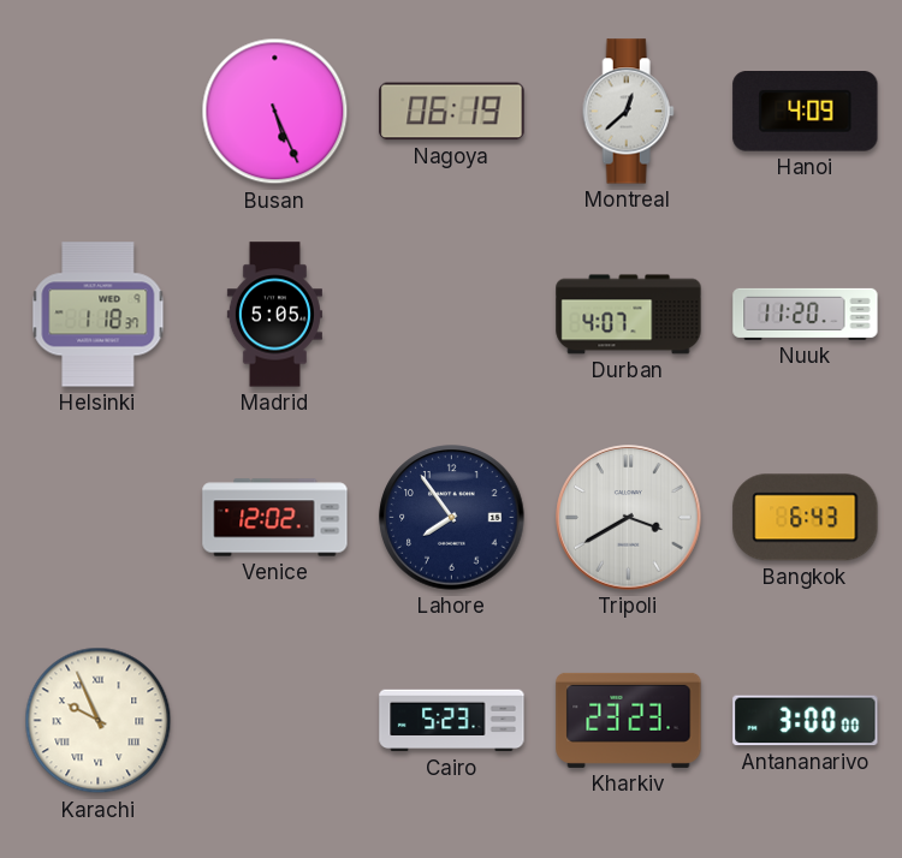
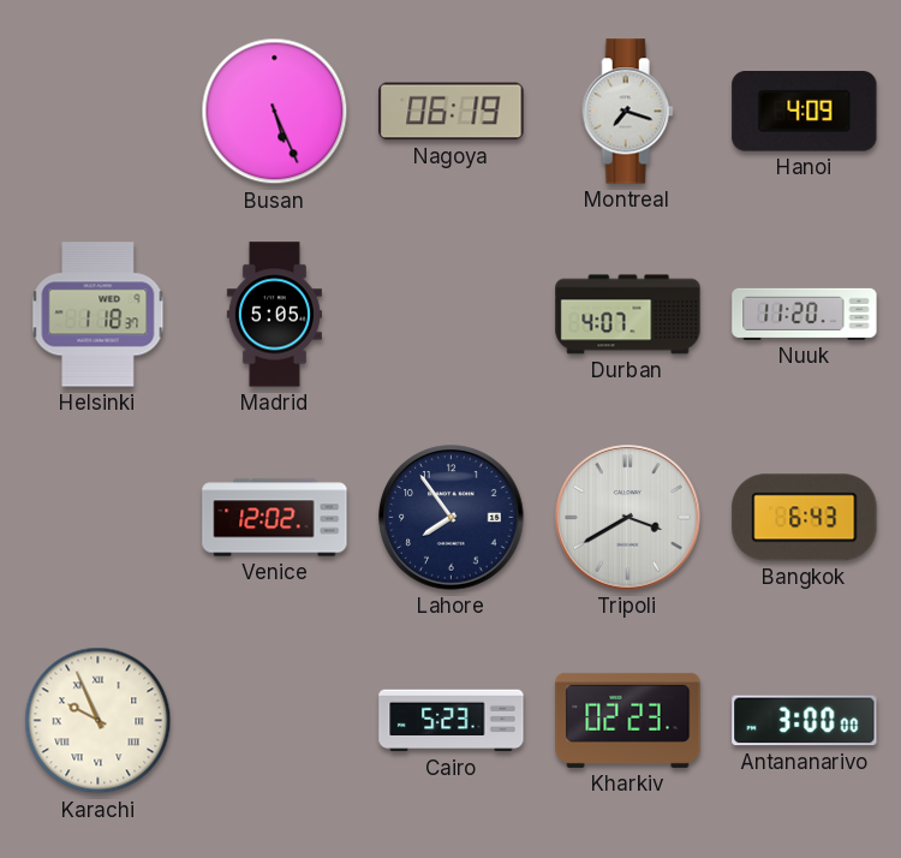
Montreal: 12:38 -> 7:18
Kharkiv: 23:23 -> 02:23
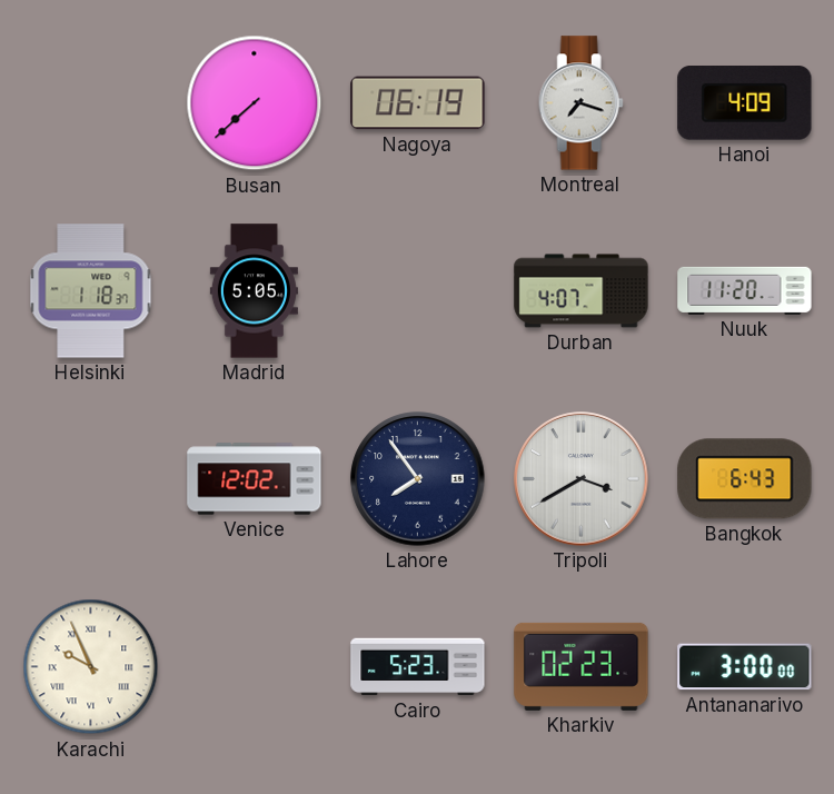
Busan: 5:26 -> 7:38
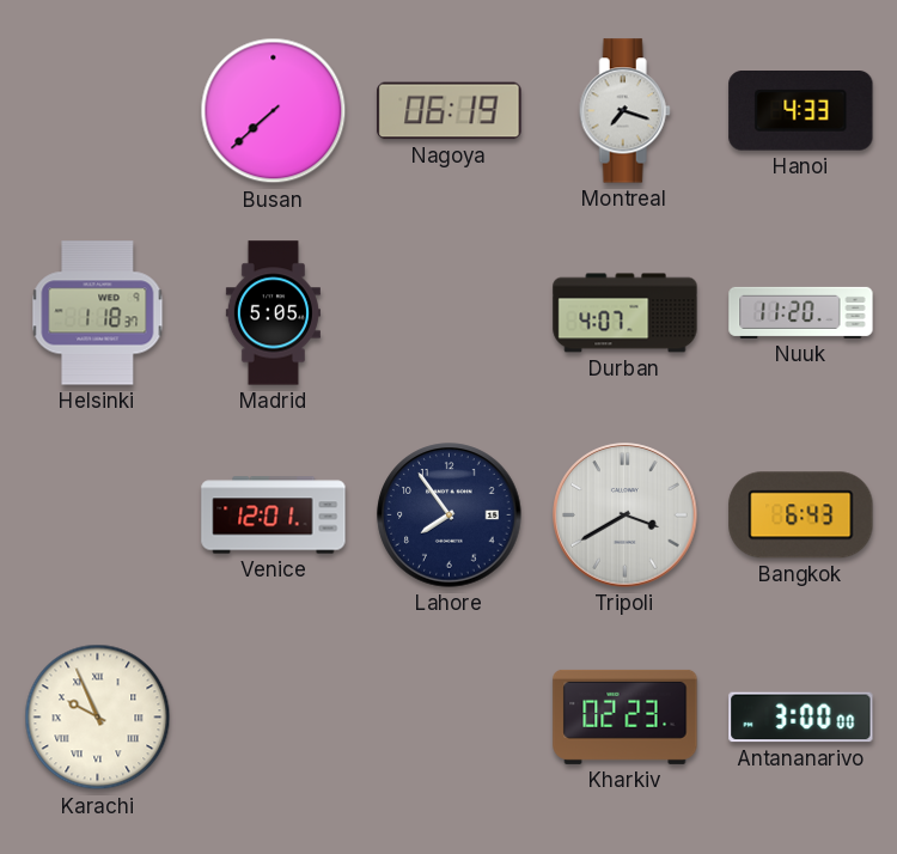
Hanoi: 4:09 -> 4:33
Venice: 12:02 -> 12:01
Cairo: 5:23 -> none
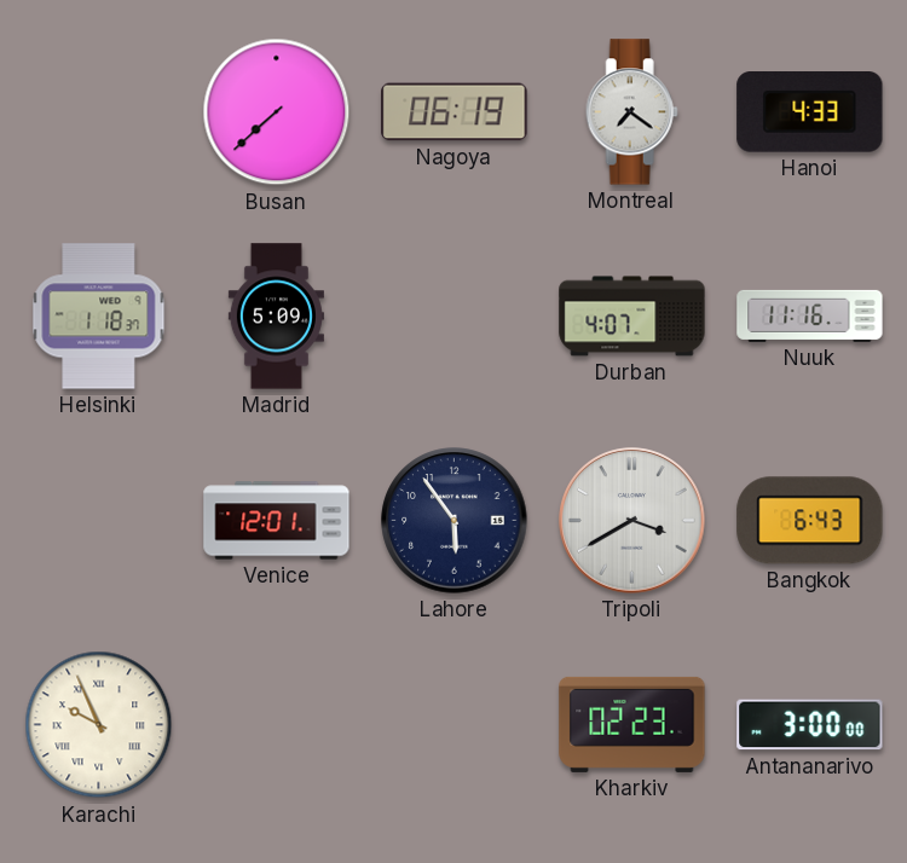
Montreal: 7:18 -> 7:21
Madrid: 5:05 -> 5:09
Nuuk: 11:20 -> 11:16
Lahore: 7:54 -> 5:54
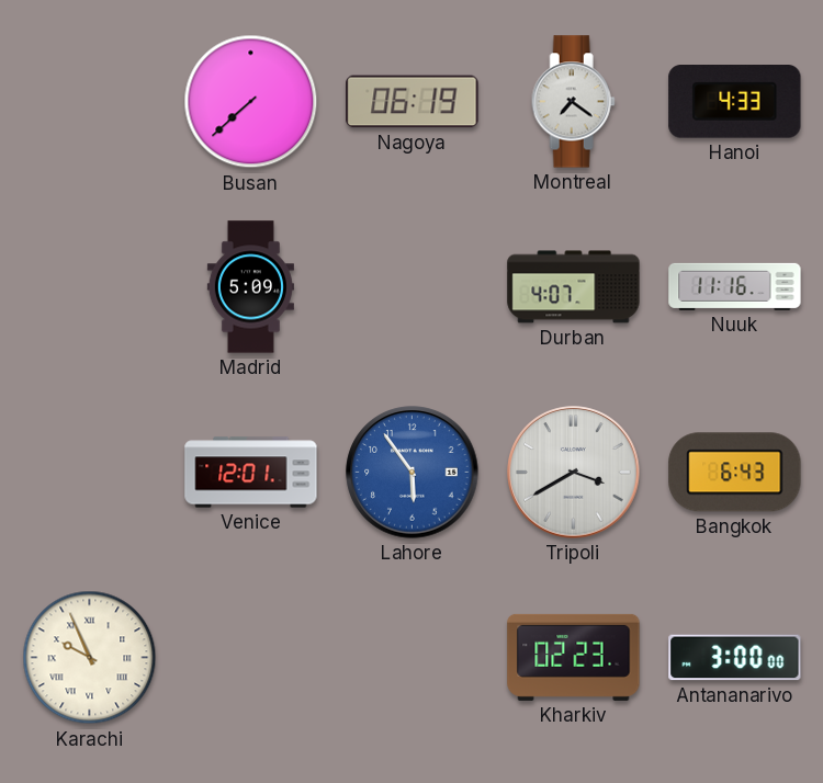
Helsinki: 1:18 -> none
Lahore dial: navy -> blue
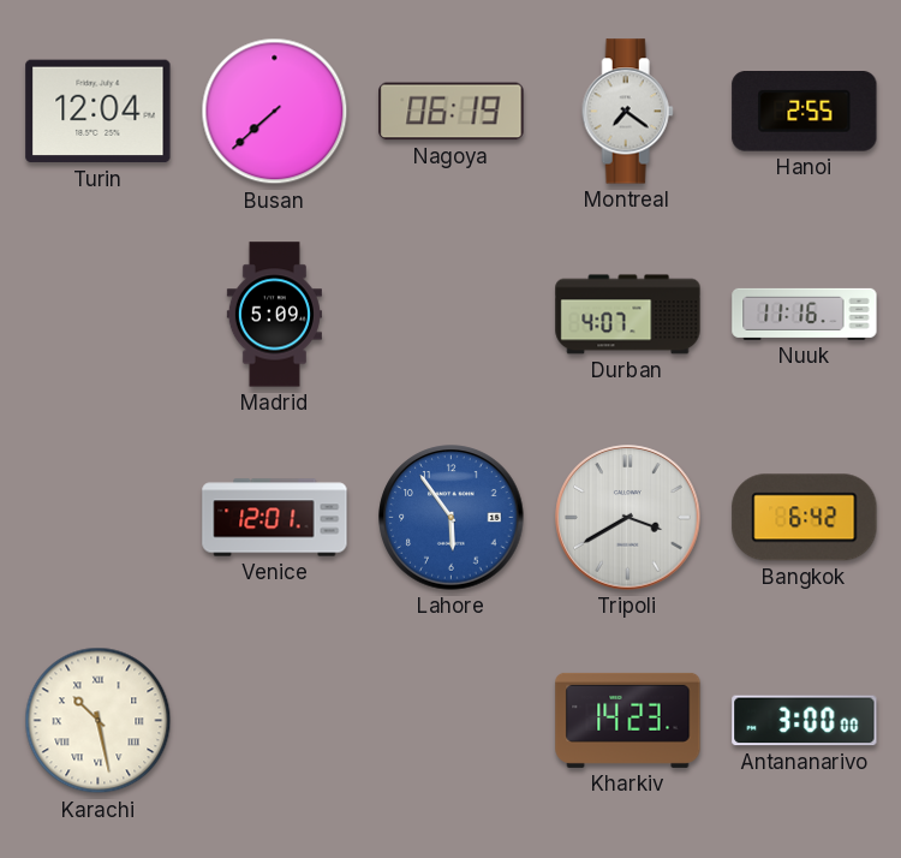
Turin: none -> 12:04
Hanoi: 4:33 -> 2:55
Bangkok: 6:43 -> 6:42
Karachi: 9:56 -> 10:28
Kharkiv: 02:23 -> 14:23
